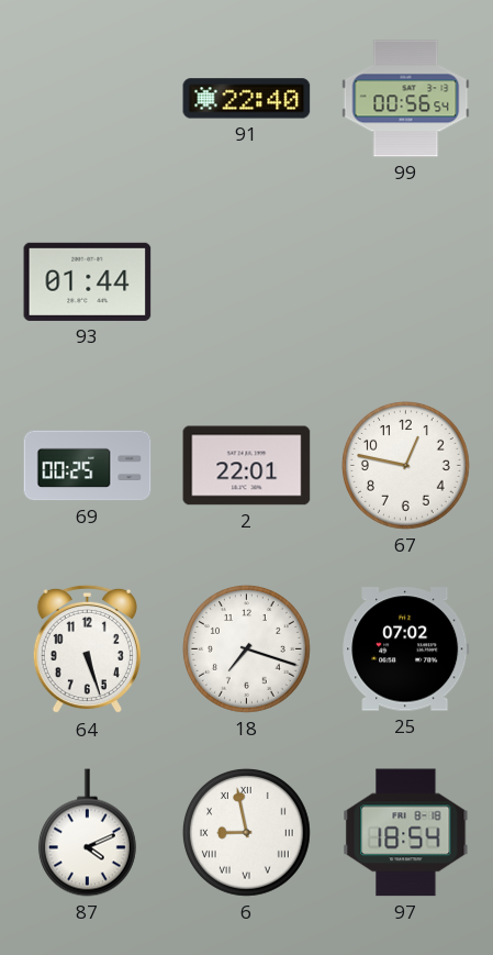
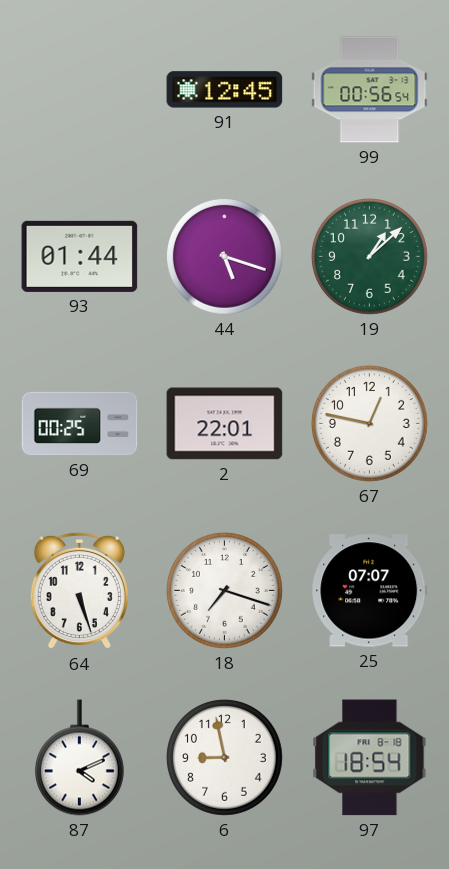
91: 22:40 -> 12:45
44: none -> 5:18
19: none -> 1:08
25: 07:02 -> 07:07
6 numerals: Roman -> Arabic
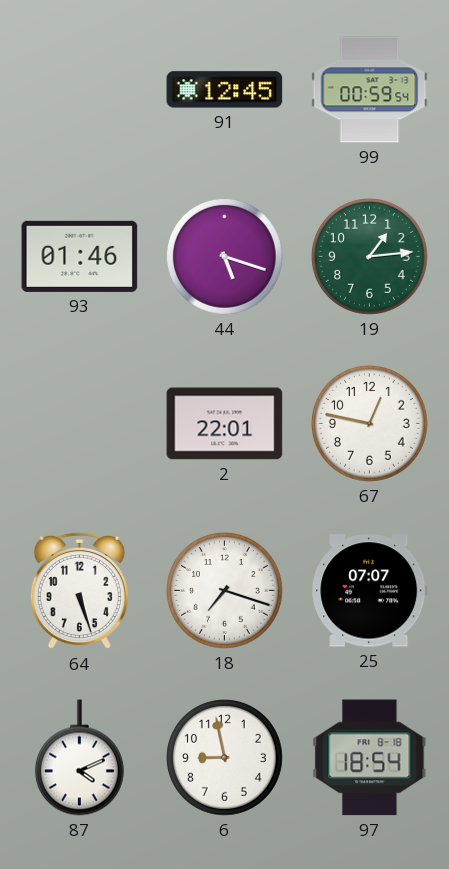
99: 00:56 -> 00:59
93: 01:44 -> 01:46
19: 1:08 -> 1:14
69: 00:25 -> none
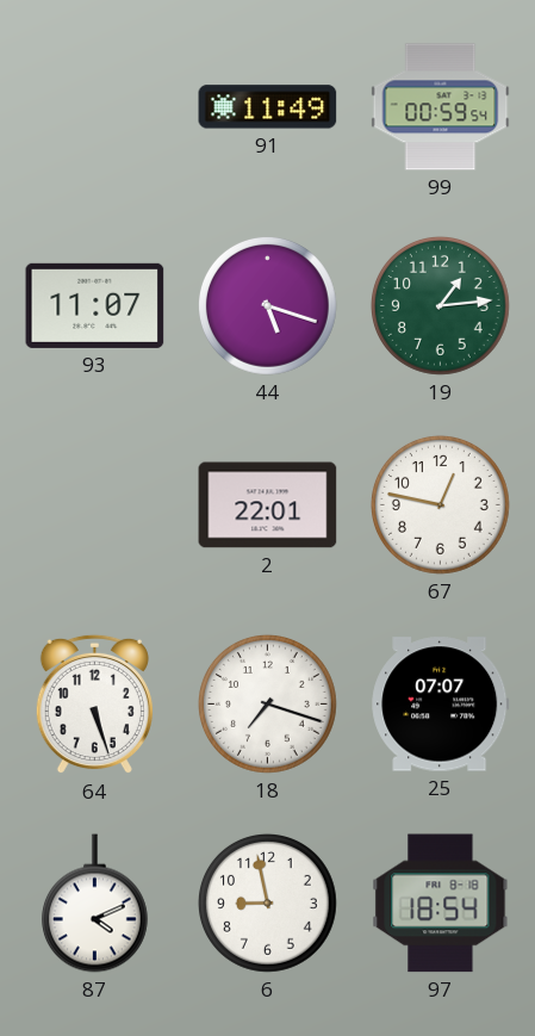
91: 12:45 -> 11:49
93: 01:46 -> 11:07
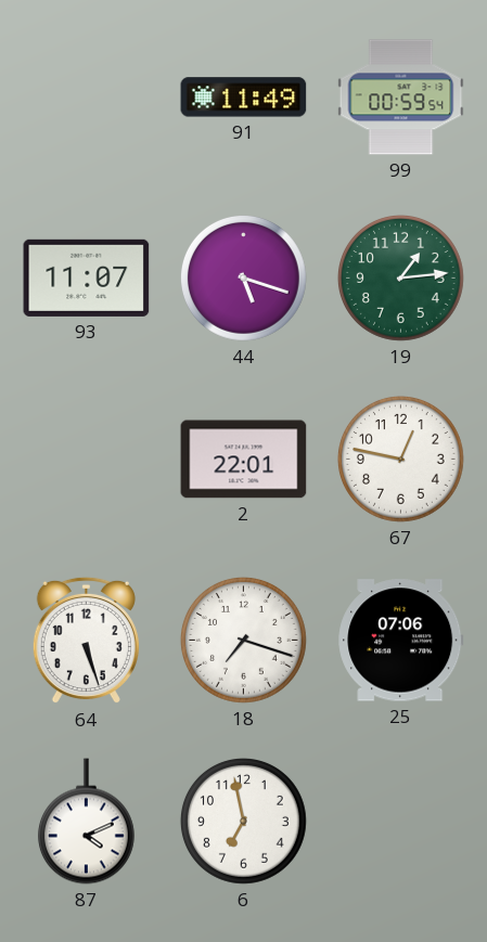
25: 07:07 -> 07:06
6: 8:58 -> 6:58
97: 18:54 -> none
